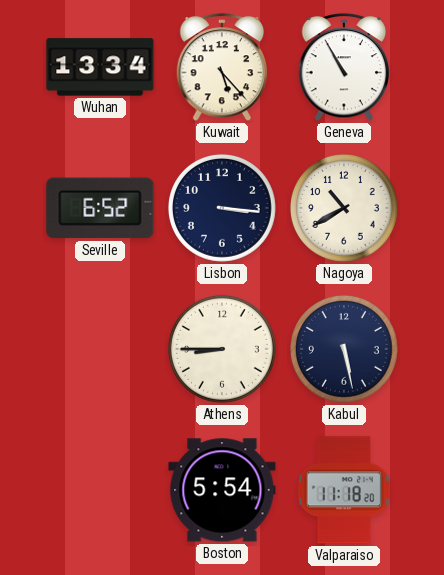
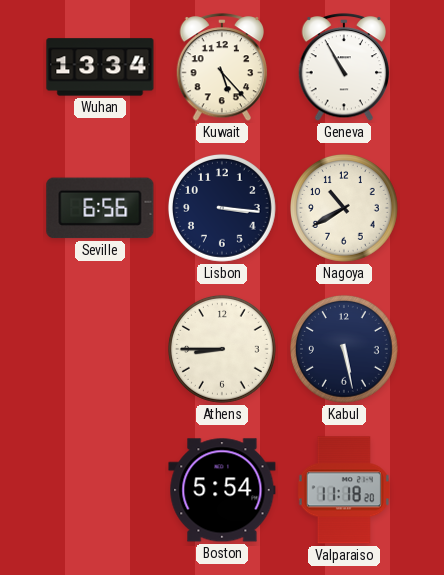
Seville: 6:52 -> 6:56
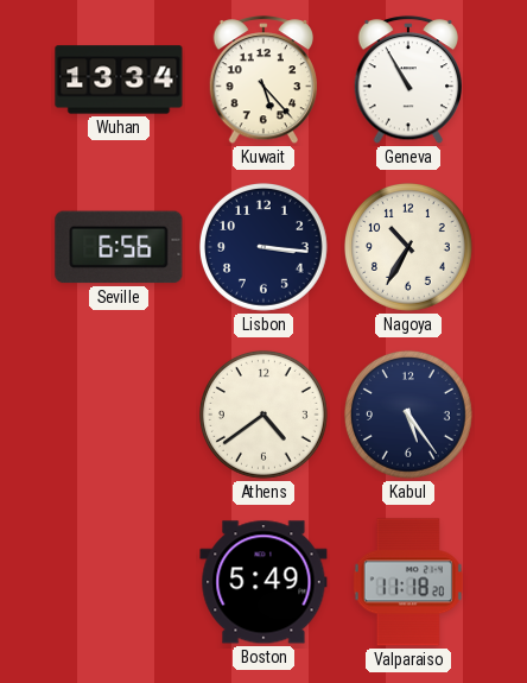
Nagoya: 10:40 -> 10:35
Athens: 8:45 -> 4:39
Kabul: 5:28 -> 5:24
Boston: 5:54 -> 5:49
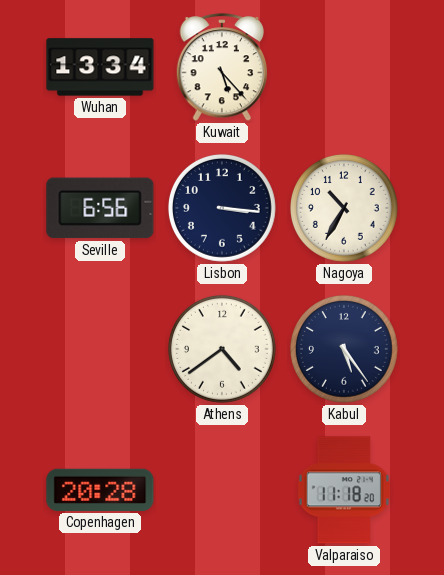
Geneva: 10:55 -> none
Copenhagen: none -> 20:28
Boston: 5:49 -> none
